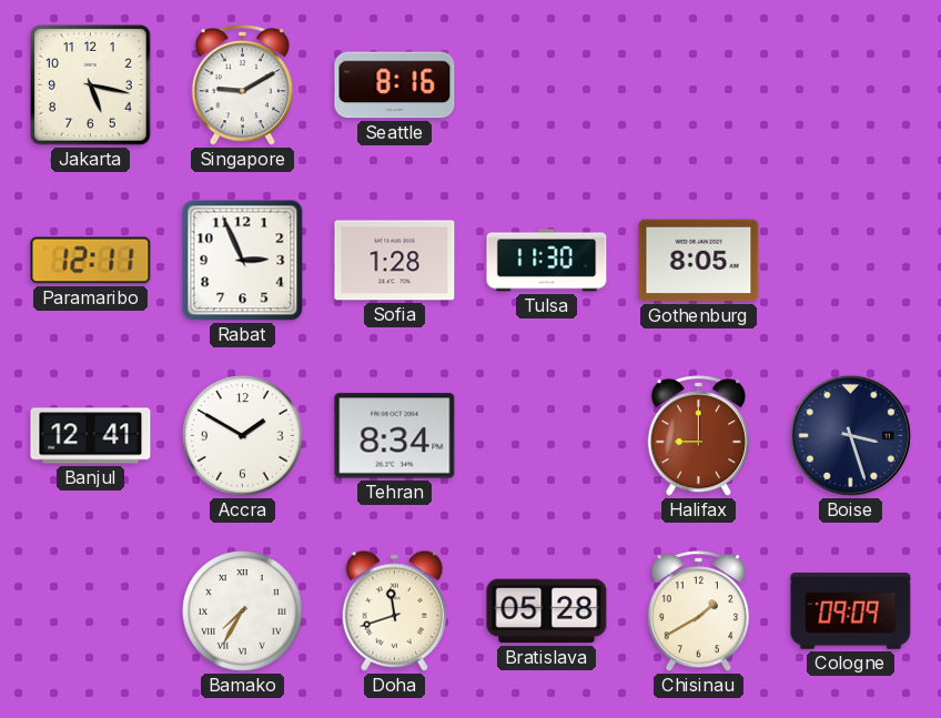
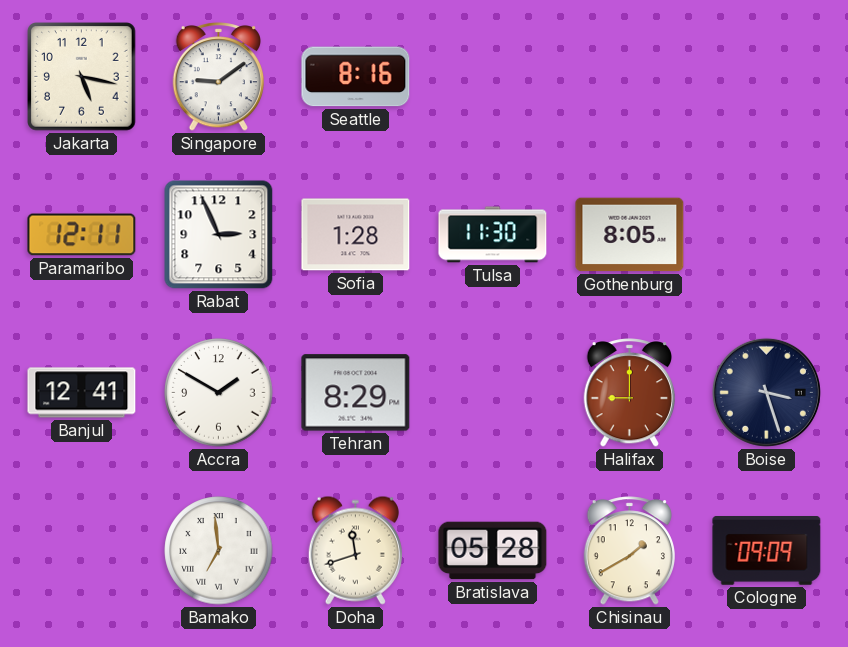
Singapore: 9:10 -> 9:09
Tehran: 8:34 -> 8:29
Bamako: 7:35 -> 6:59
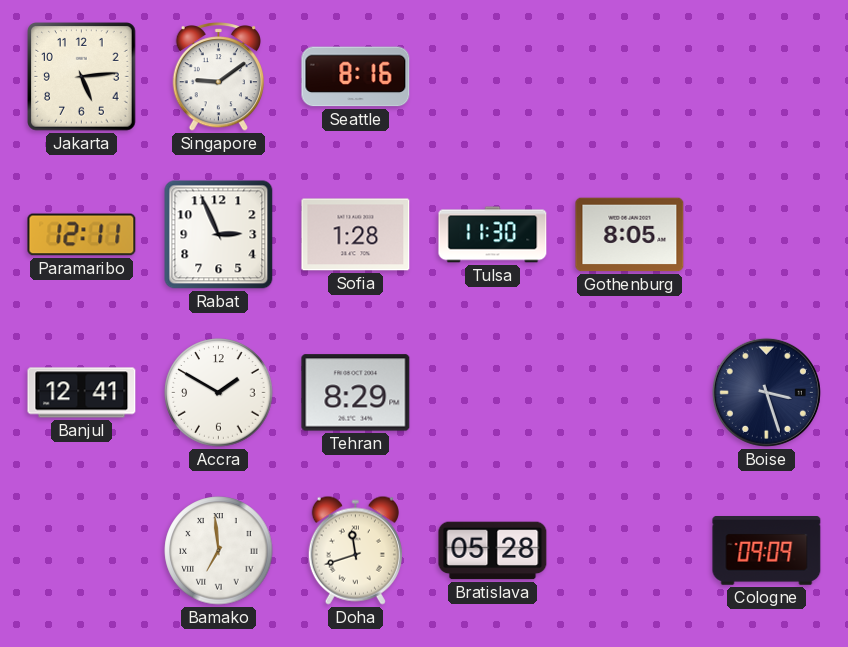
Jakarta: 5:17 -> 5:14
Halifax: 9:00 -> none
Chisinau: 1:40 -> none
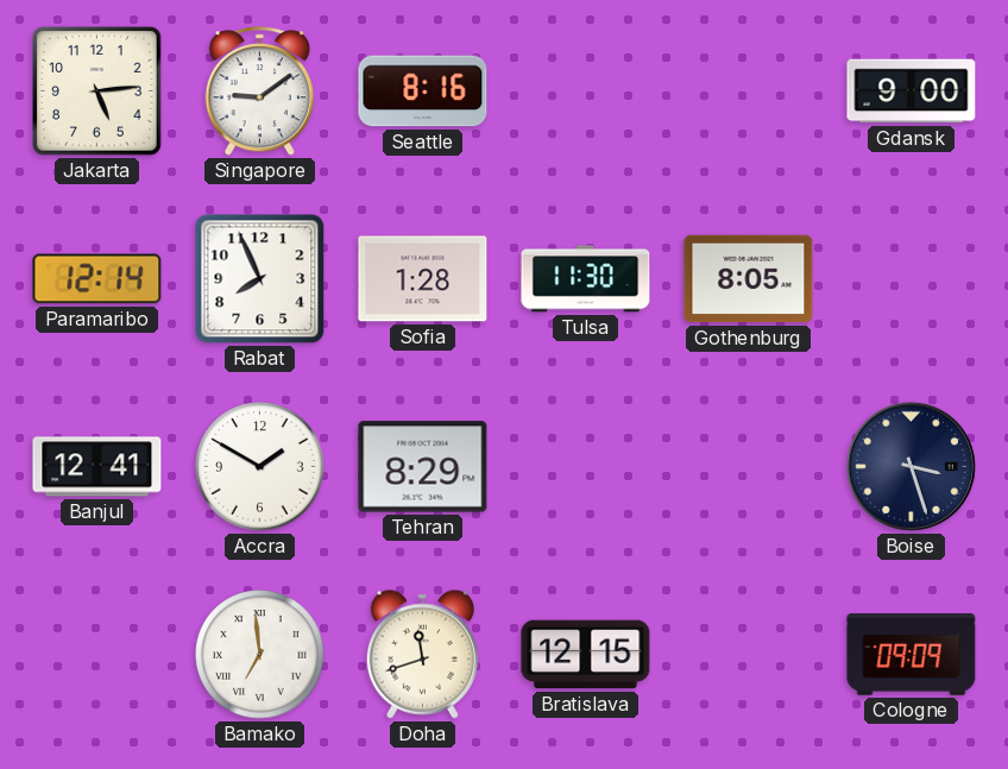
Gdansk: none -> 9:00
Paramaribo: 12:11 -> 12:14
Rabat: 2:56 -> 7:56
Bratislava: 05:28 -> 12:15
